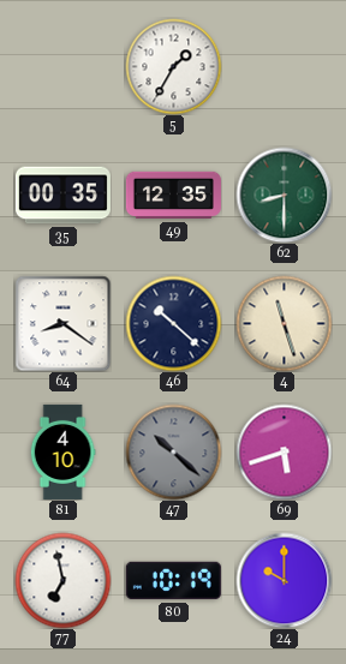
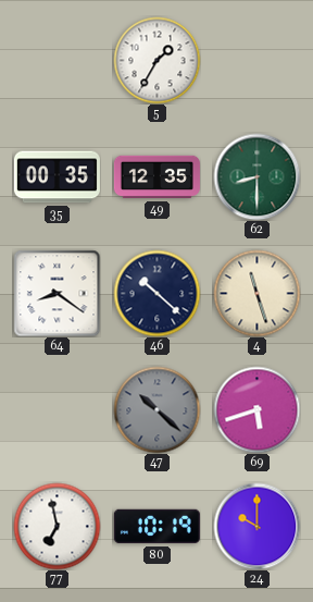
81: 4:10 -> none
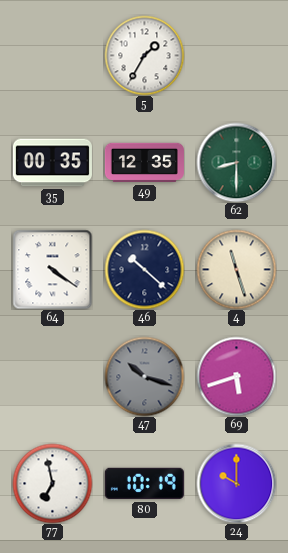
64: 8:21 -> 4:21
47: 10:22 -> 10:18
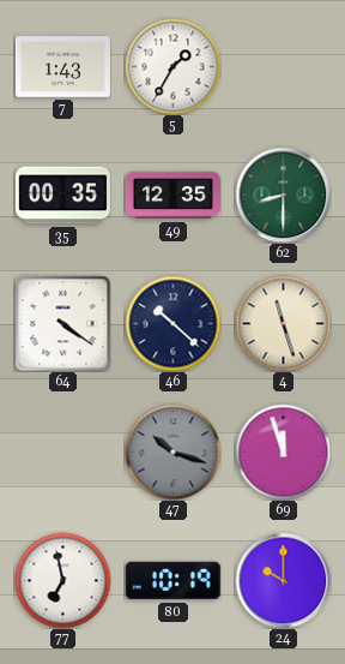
7: none -> 1:43
69: 5:42 -> 11:57
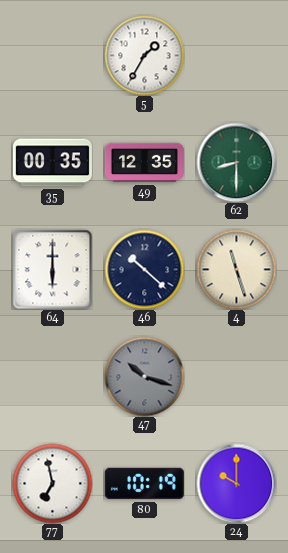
7: 1:43 -> none
64: 4:21 -> 6:00
69: 11:57 -> none
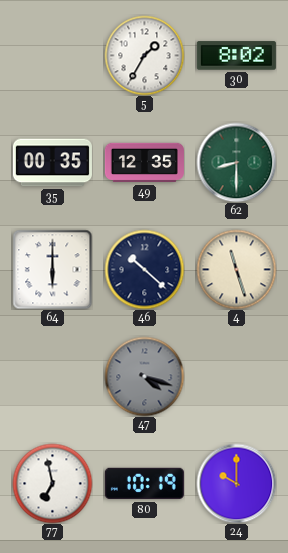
30: none -> 8:02
47: 10:18 -> 4:18
